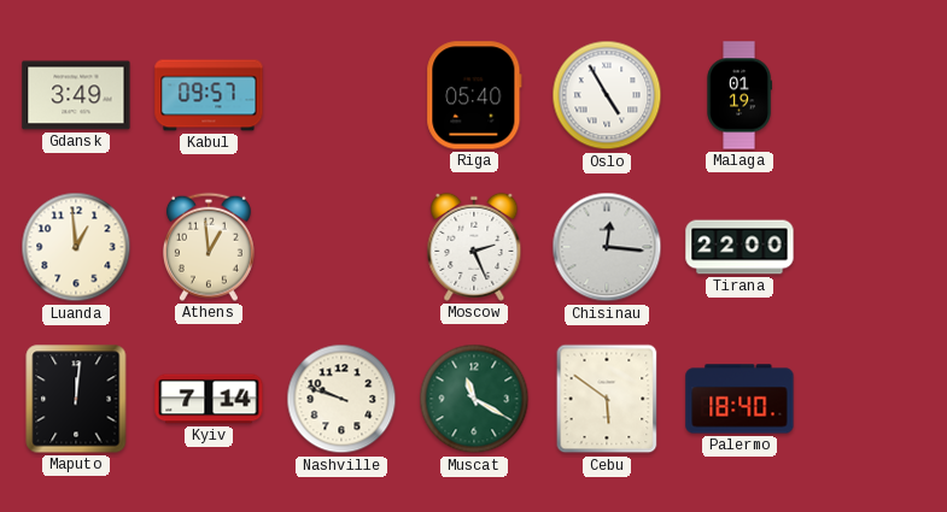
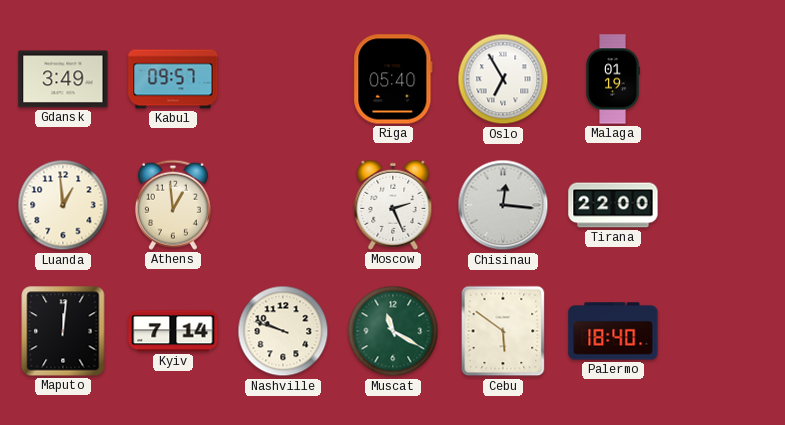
Oslo: 4:55 -> 6:55
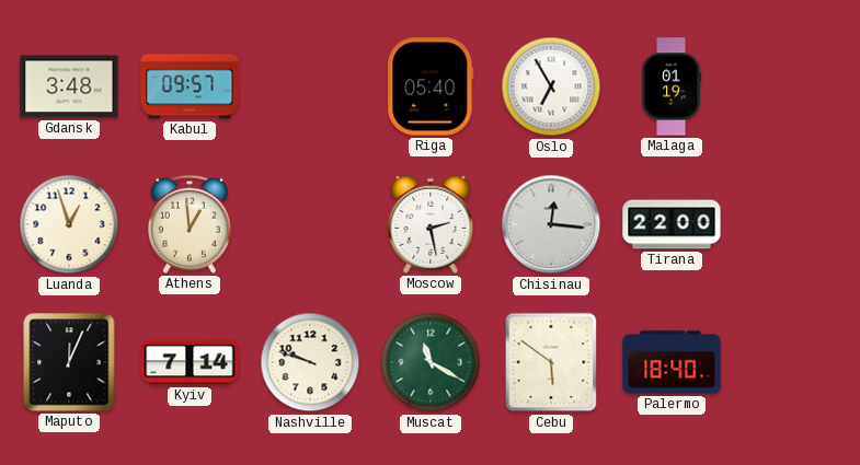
Gdansk: 3:49 -> 3:48
Luanda: 12:59 -> 12:57
Moscow: 2:26 -> 2:28
Maputo: 12:01 -> 12:04
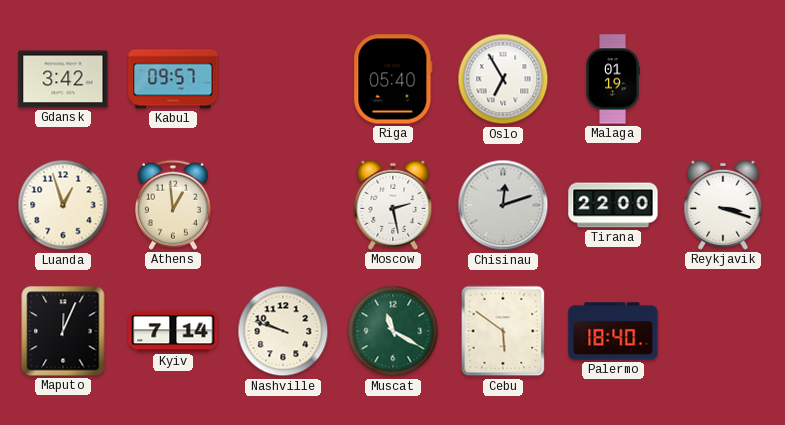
Gdansk: 3:48 -> 3:42
Chisinau: 12:16 -> 12:12
Reykjavik: none -> 3:18
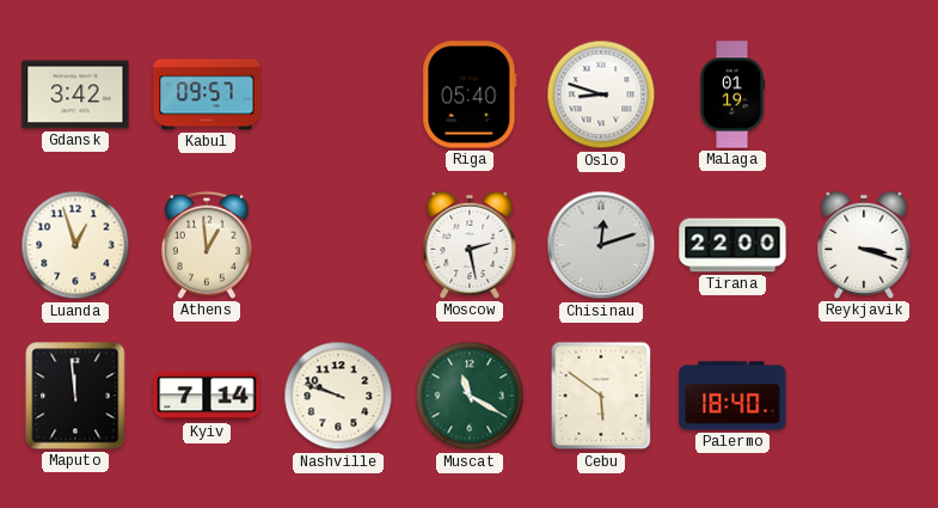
Oslo: 6:55 -> 8:48
Maputo: 12:04 -> 11:59
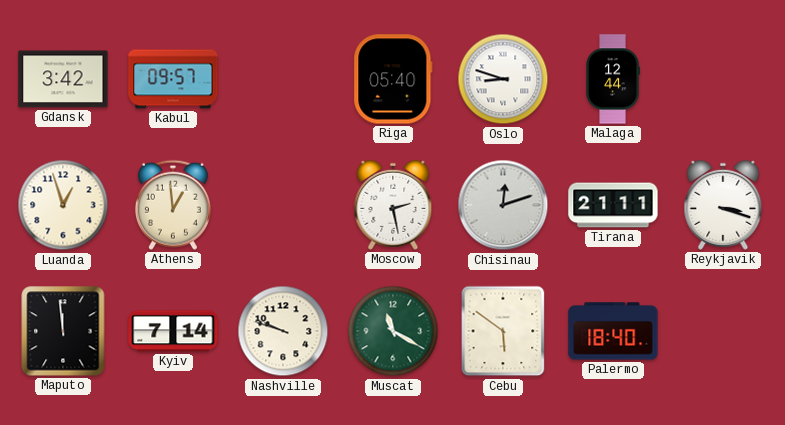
Malaga: 01:19 -> 12:44
Tirana: 22:00 -> 21:11
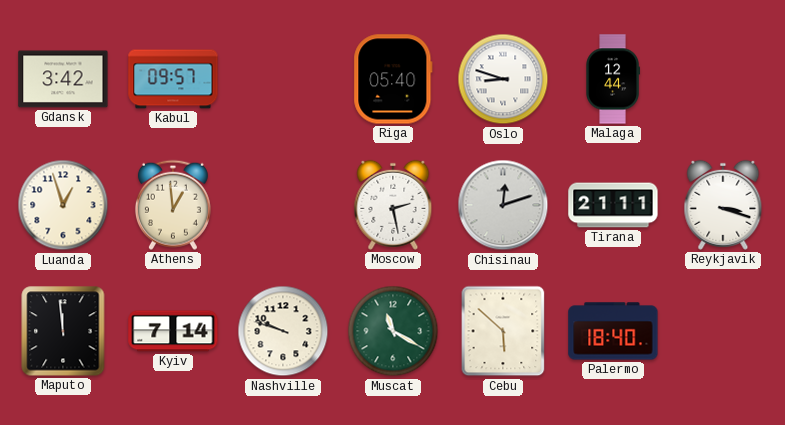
Cebu: 5:51 -> 5:52
